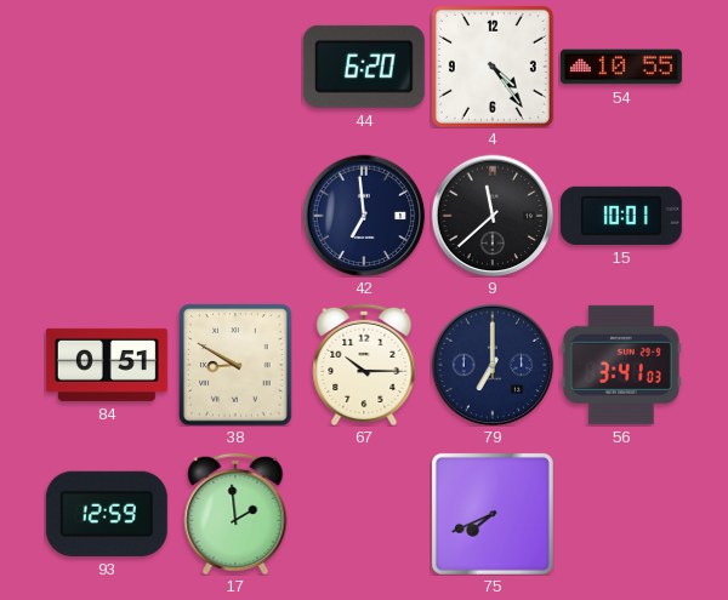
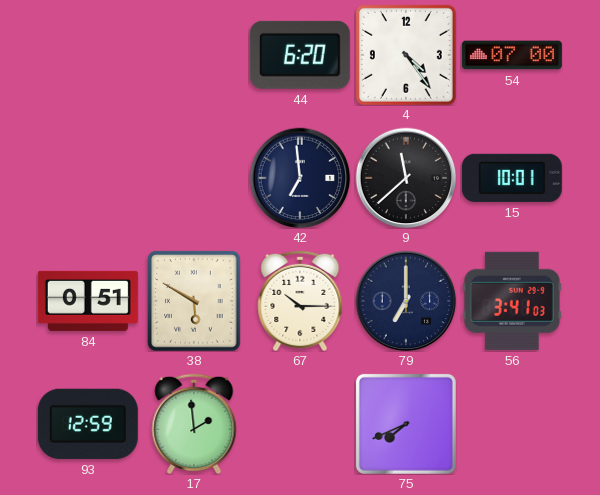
54: 10:55 -> 07:00
38: 8:50 -> 5:50
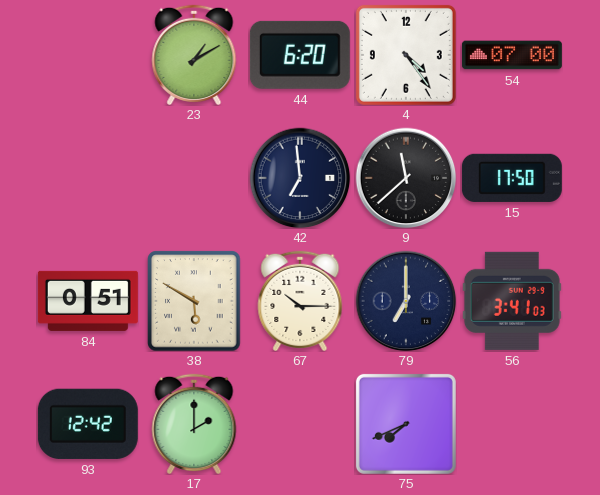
23: none -> 1:10
15: 10:01 -> 17:50
93: 12:59 -> 12:42
17: 1:59 -> 2:00
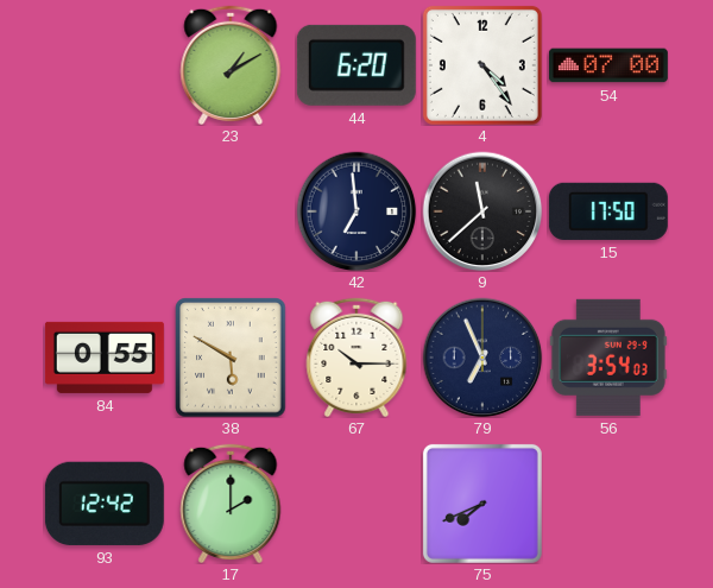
84: 0:51 -> 0:55
79: 7:00 -> 6:56
56: 3:41 -> 3:54
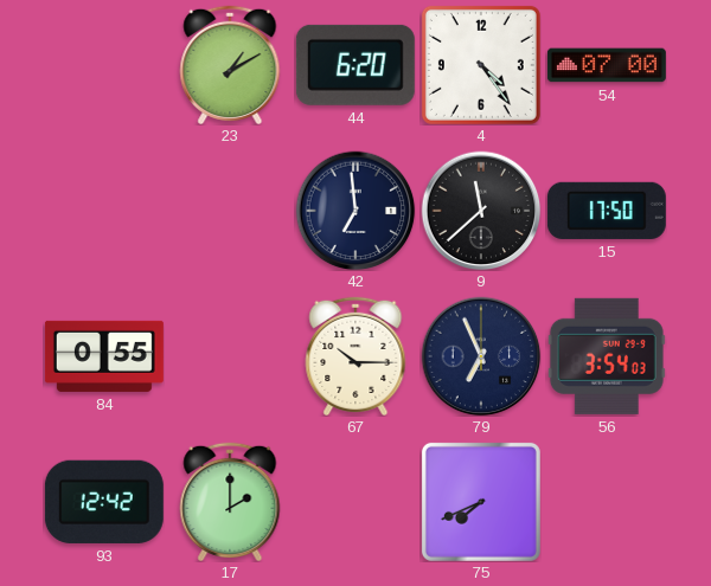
38: 5:50 -> none
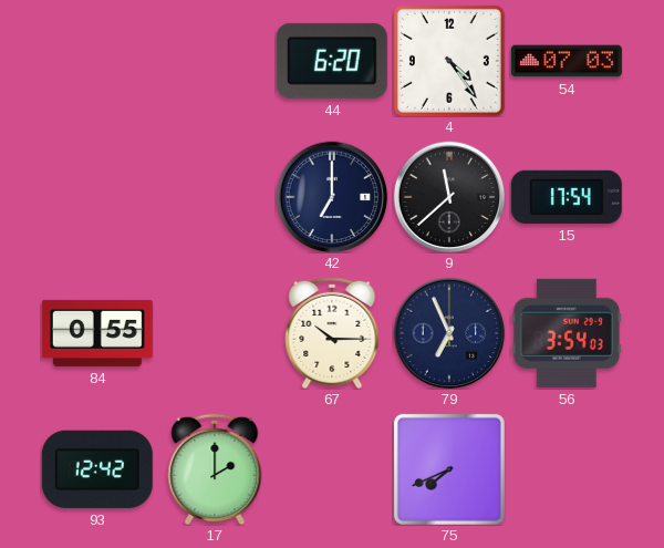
23: 1:10 -> none
54: 07:00 -> 07:03
42: 6:59 -> 7:00
15: 17:50 -> 17:54
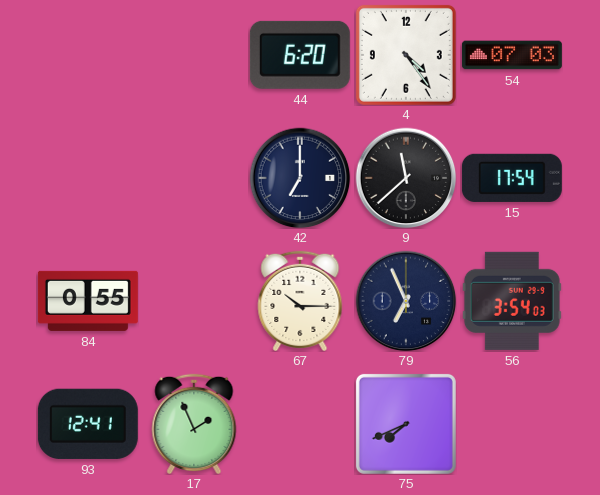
93: 12:42 -> 12:41
17: 2:00 -> 1:56
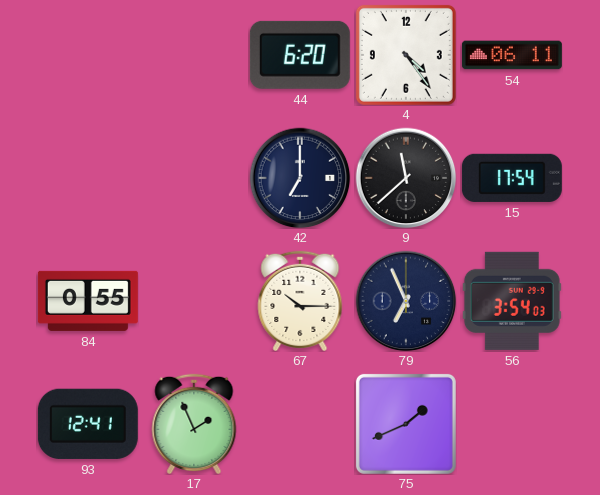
54: 07:03 -> 06:11
75: 7:41 -> 1:41
